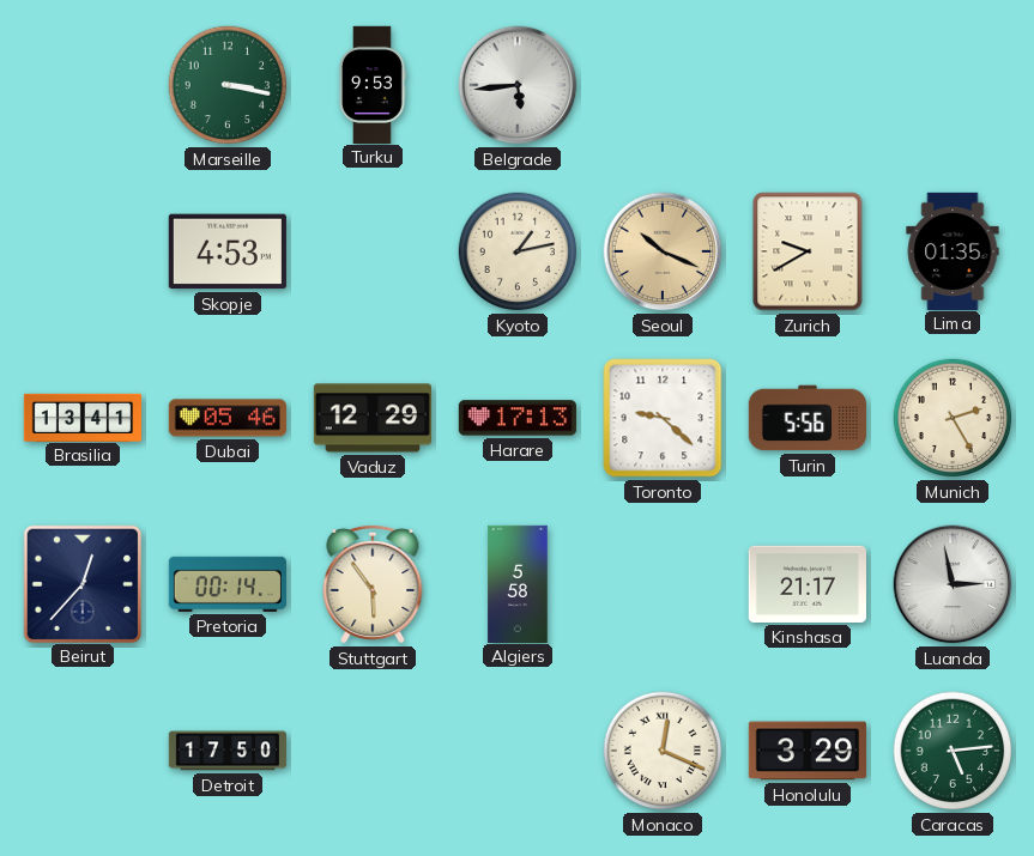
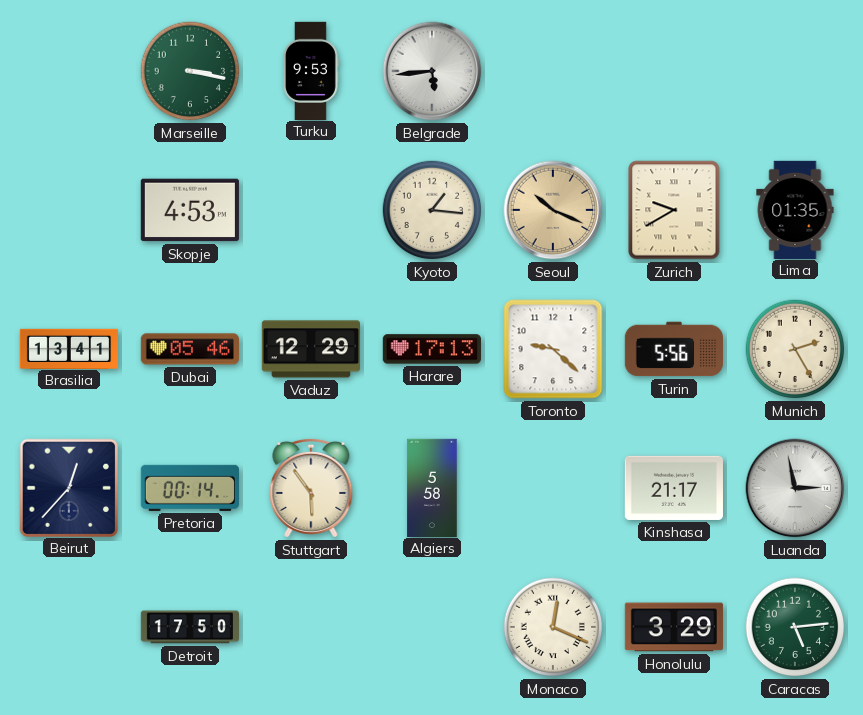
Kyoto: 1:13 -> 1:16
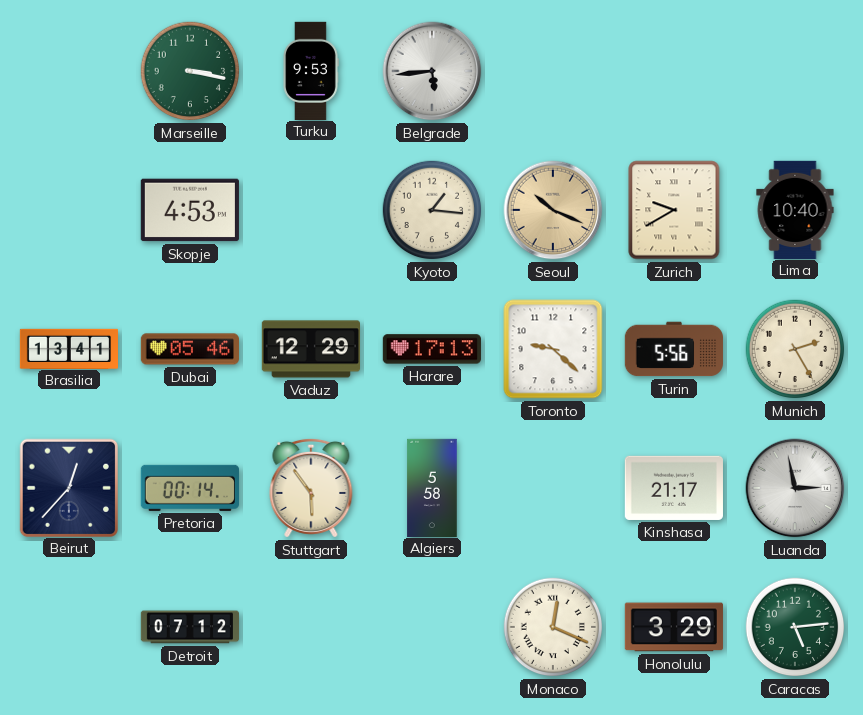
Lima: 01:35 -> 10:40
Detroit: 17:50 -> 07:12
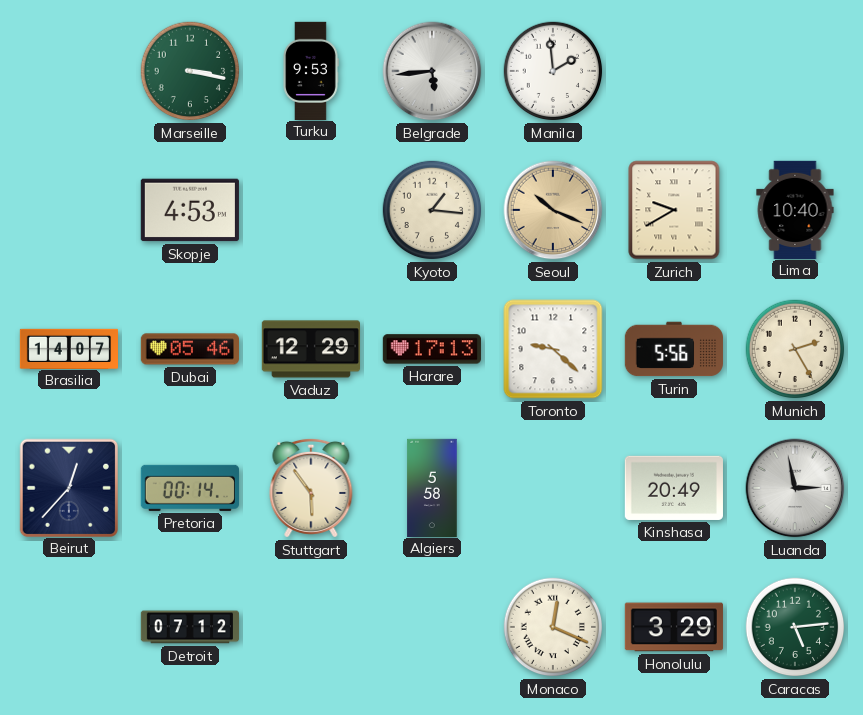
Manila: none -> 1:59
Brasilia: 13:41 -> 14:07
Kinshasa: 21:17 -> 20:49
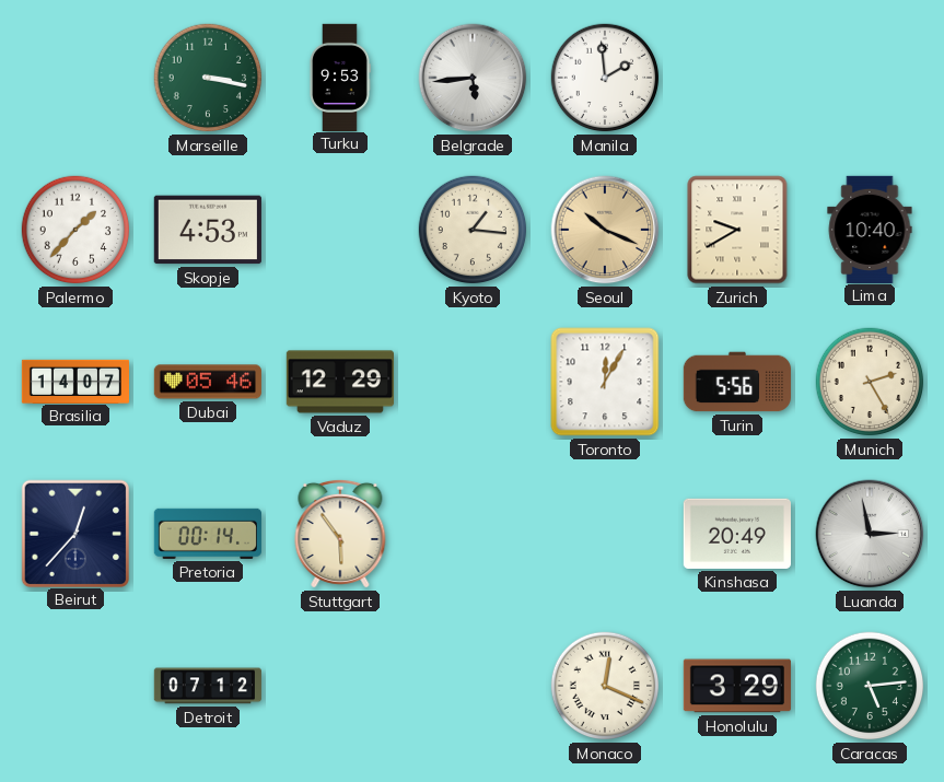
Palermo: none -> 1:37
Harare: 17:13 -> none
Toronto: 9:22 -> 12:05
Algiers: 5:58 -> none
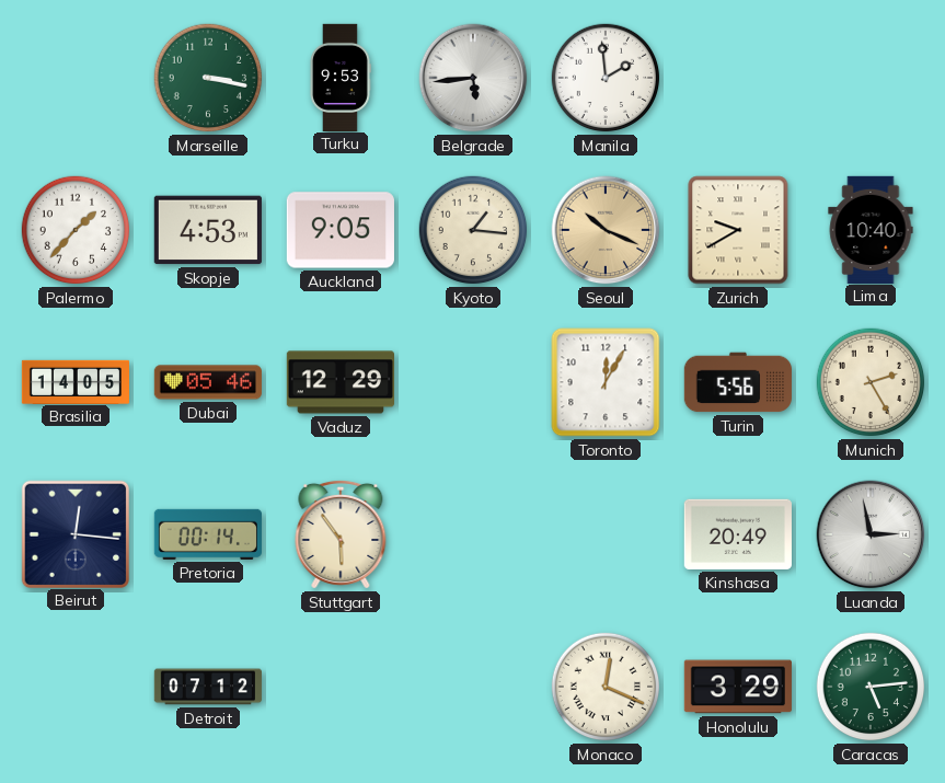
Auckland: none -> 9:05
Brasilia: 14:07 -> 14:05
Beirut: 12:37 -> 12:16
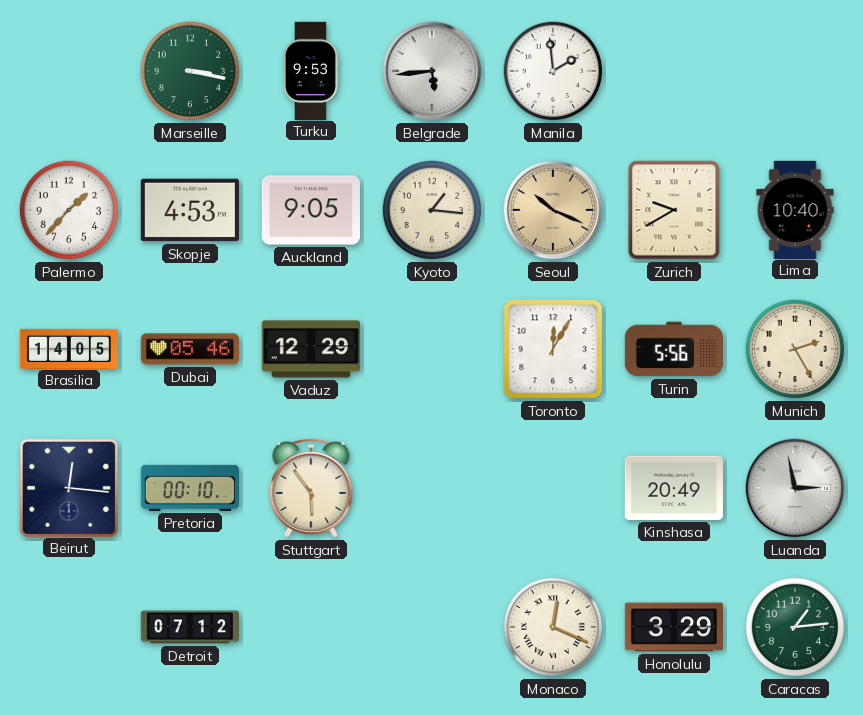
Pretoria: 00:14 -> 00:10
Caracas: 5:14 -> 1:14
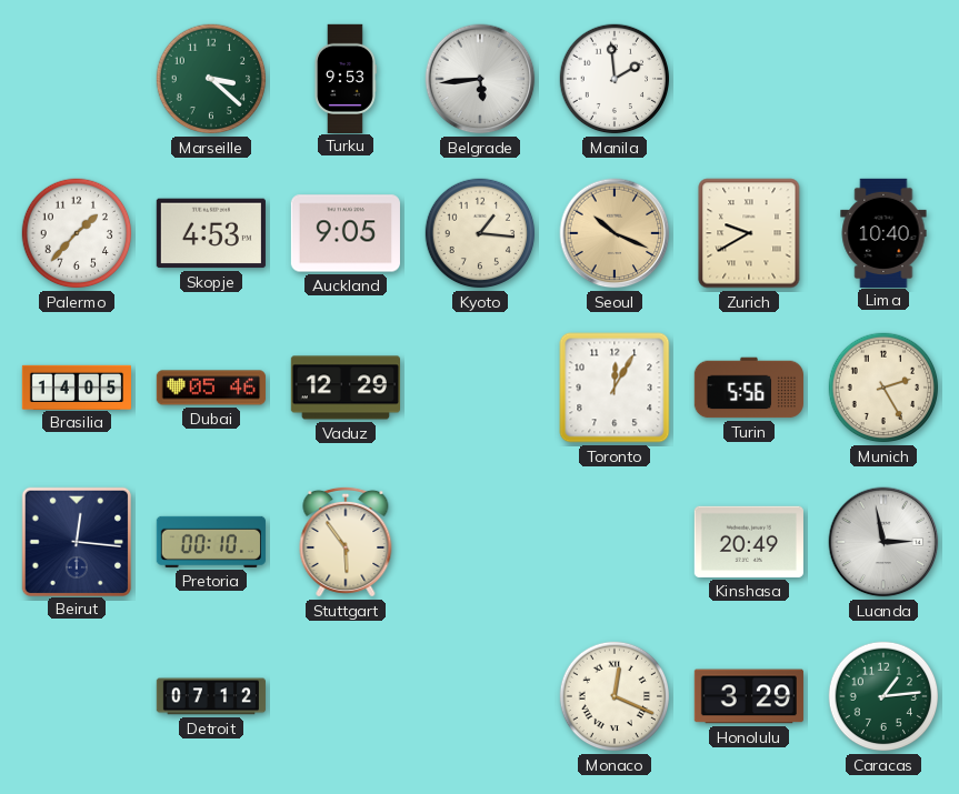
Marseille: 3:17 -> 3:22
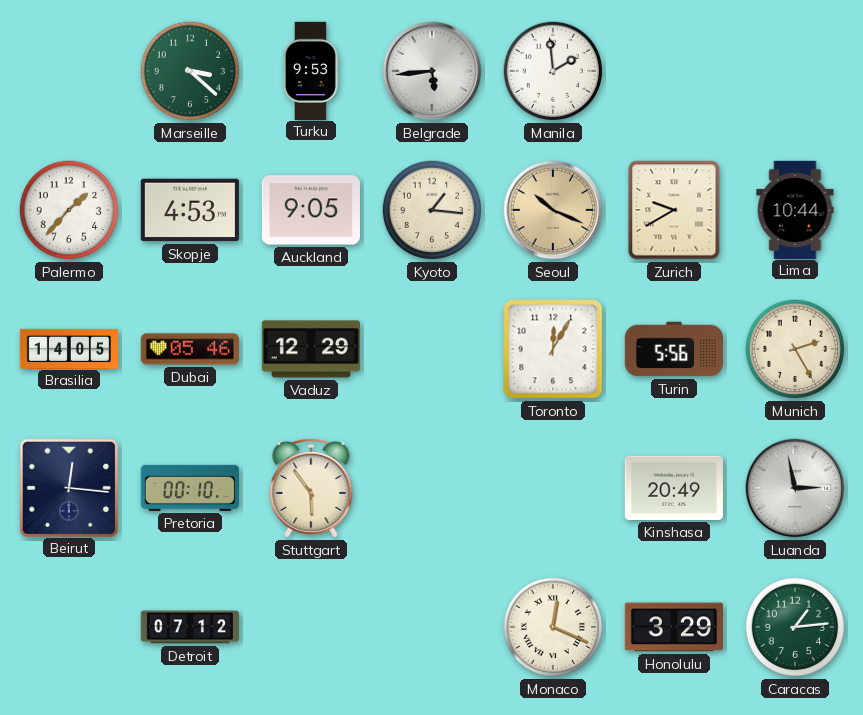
Lima: 10:40 -> 10:44
